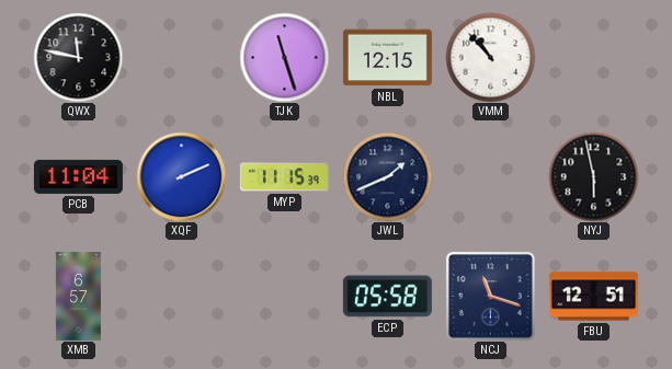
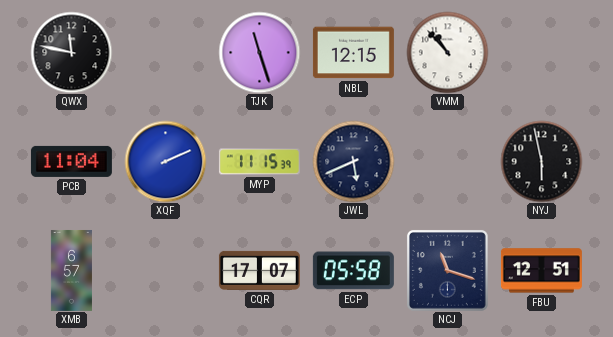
JWL: 1:41 -> 5:41
CQR: none -> 17:07
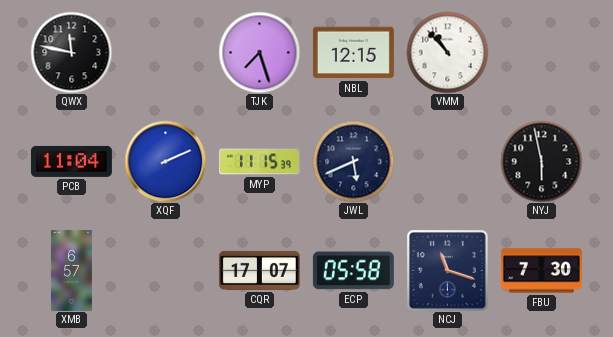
TJK: 11:27 -> 7:27
FBU: 12:51 -> 7:30
